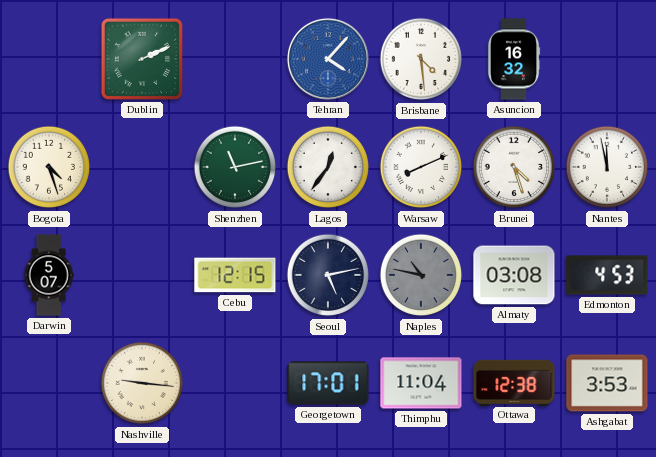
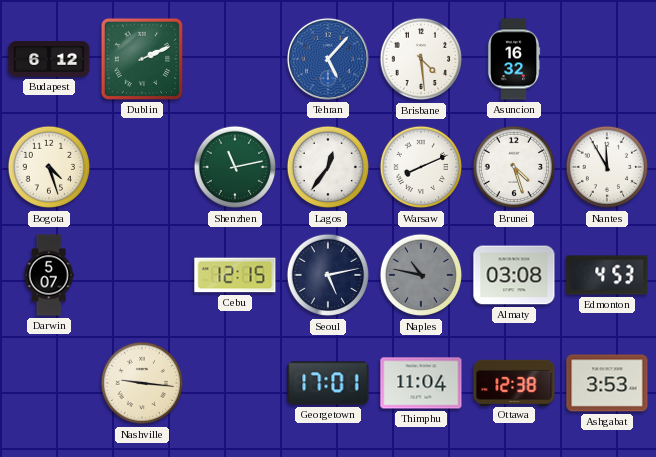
Budapest: none -> 6:12
Tehran: 4:07 -> 5:07
Nantes: 11:58 -> 11:55
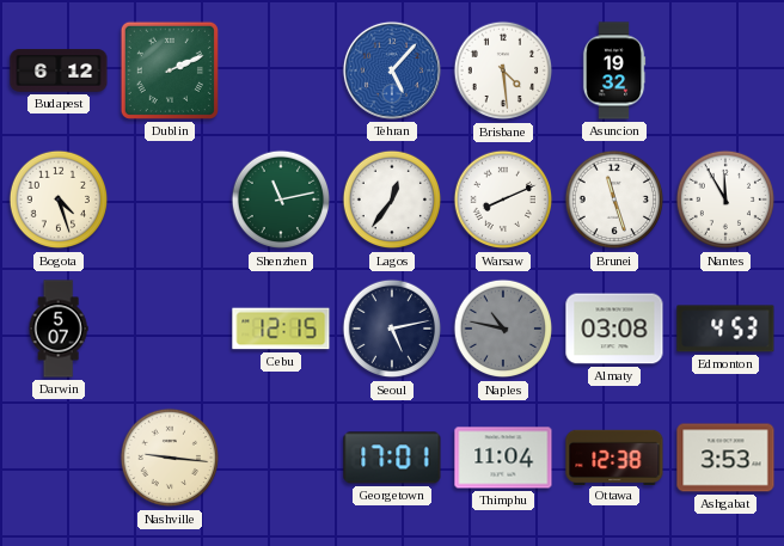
Asuncion: 16:32 -> 19:32
Brunei: 4:27 -> 11:27
